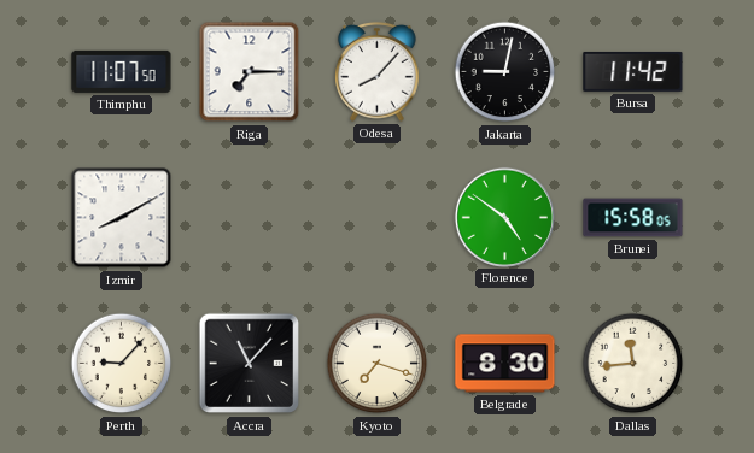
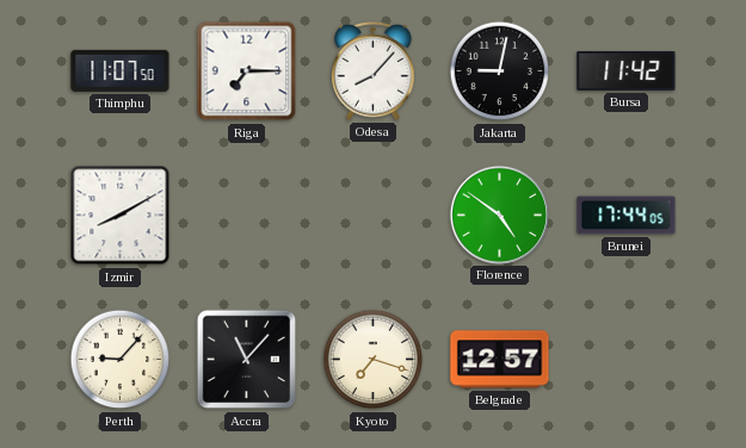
Brunei: 15:58 -> 17:44
Belgrade: 8:30 -> 12:57
Dallas: 11:44 -> none
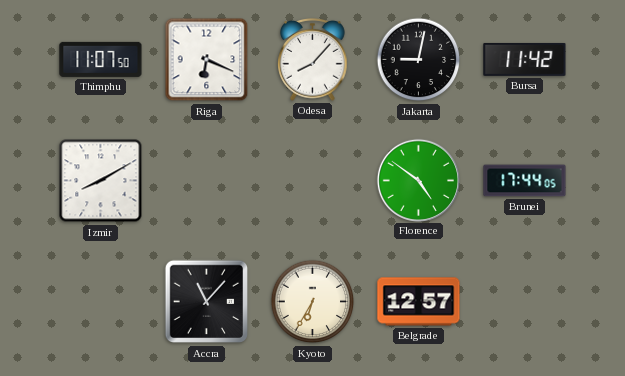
Riga: 7:15 -> 6:19
Perth: 9:07 -> none
Kyoto: 7:18 -> 6:35
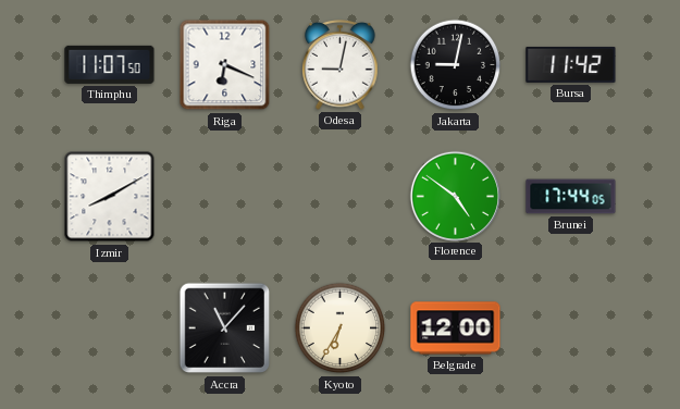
Odesa: 8:07 -> 9:02
Belgrade: 12:57 -> 12:00
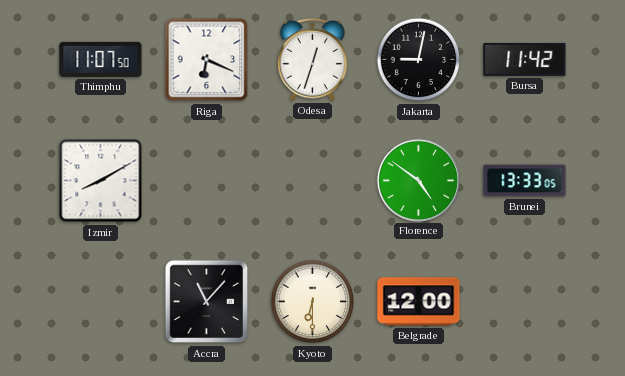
Odesa: 9:02 -> 12:33
Brunei: 17:44 -> 13:33
Kyoto: 6:35 -> 6:30
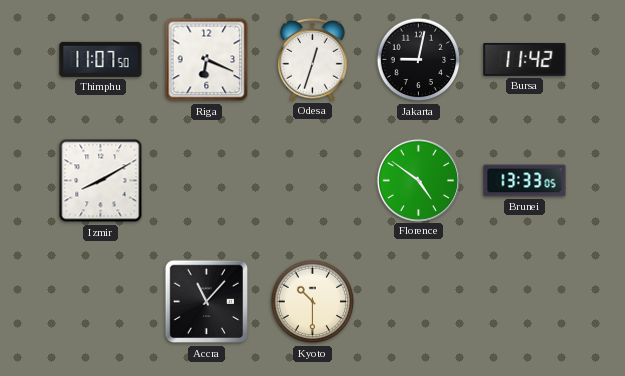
Kyoto: 6:30 -> 10:30
Belgrade: 12:00 -> none
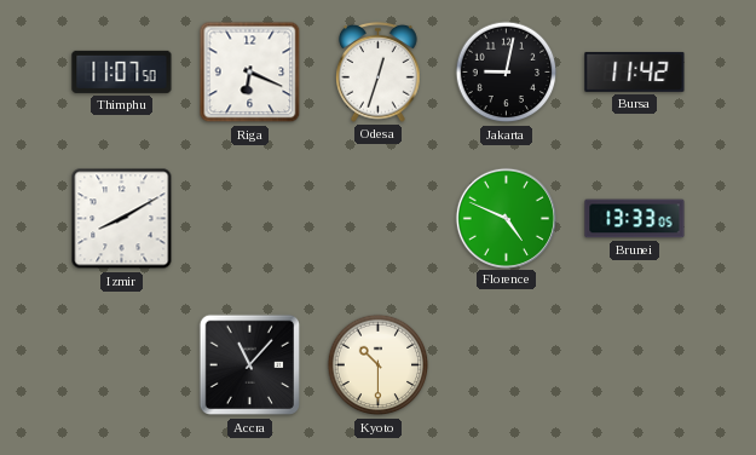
Florence: 4:51 -> 4:49
